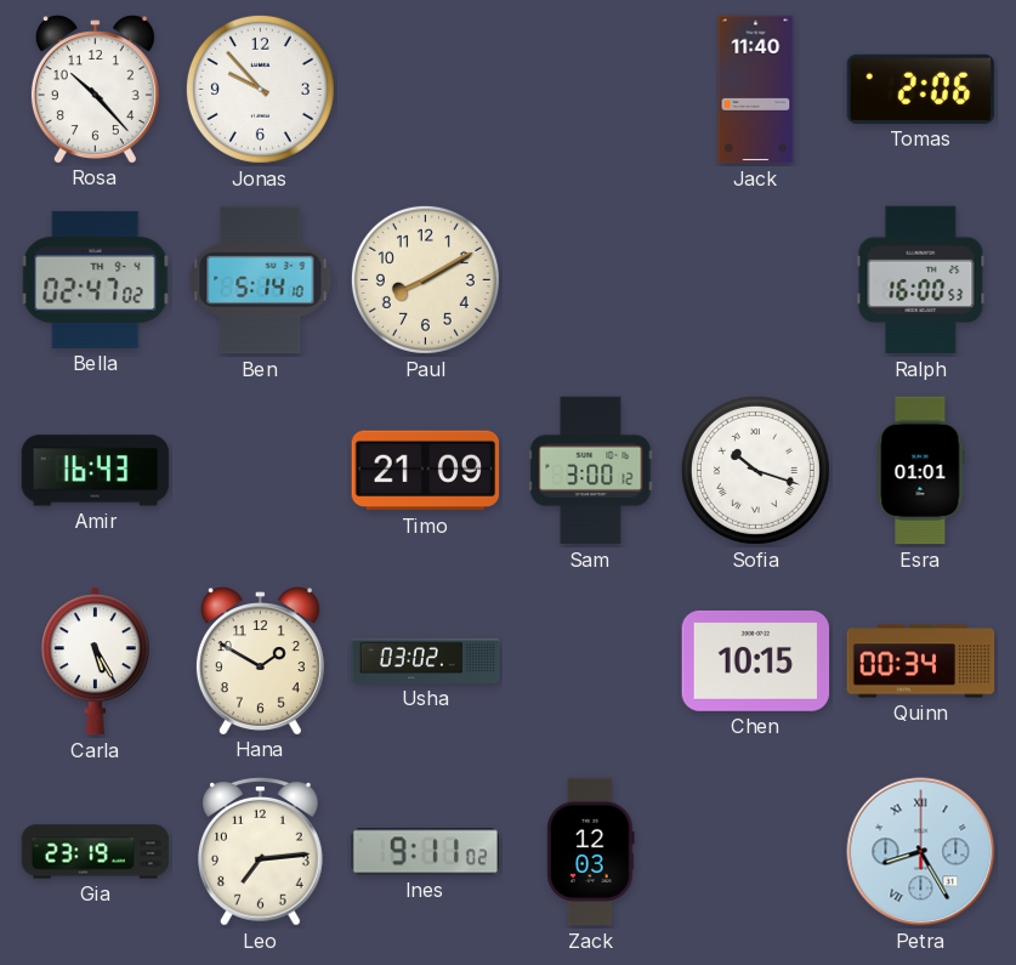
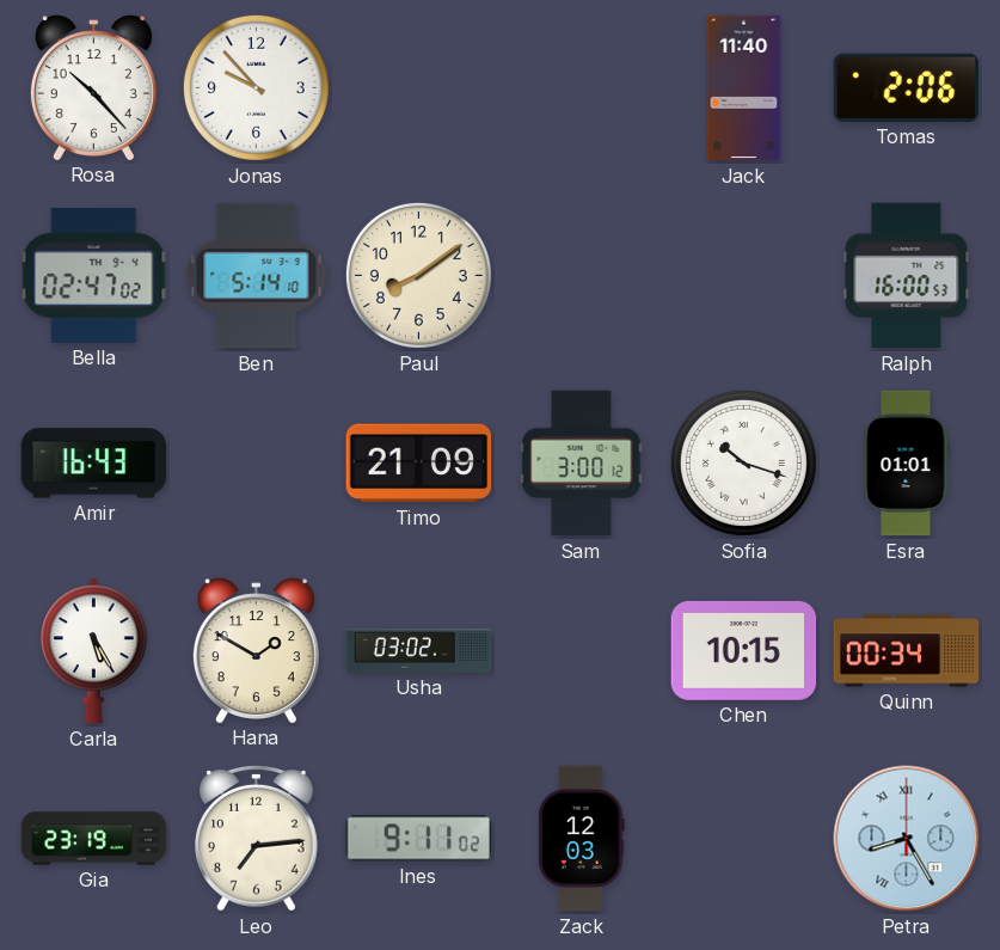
Paul: 8:10 -> 8:09
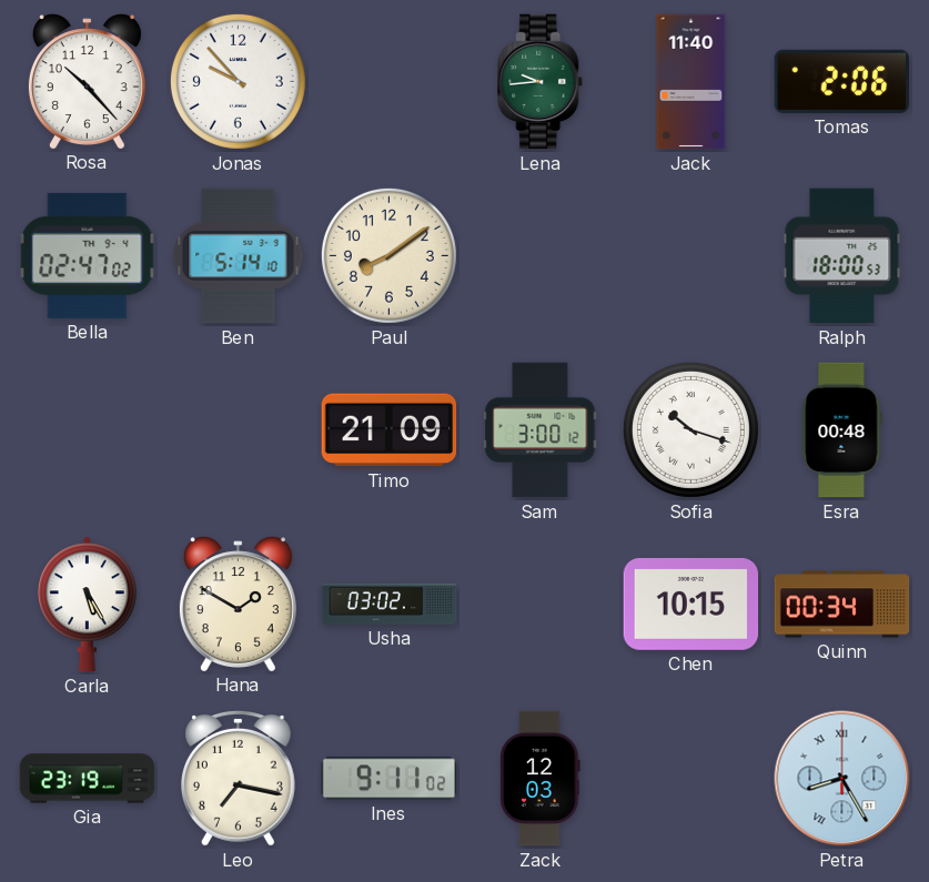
Lena: none -> 9:44
Ralph: 16:00 -> 18:00
Amir: 16:43 -> none
Esra: 01:01 -> 00:48
Leo: 7:14 -> 7:17
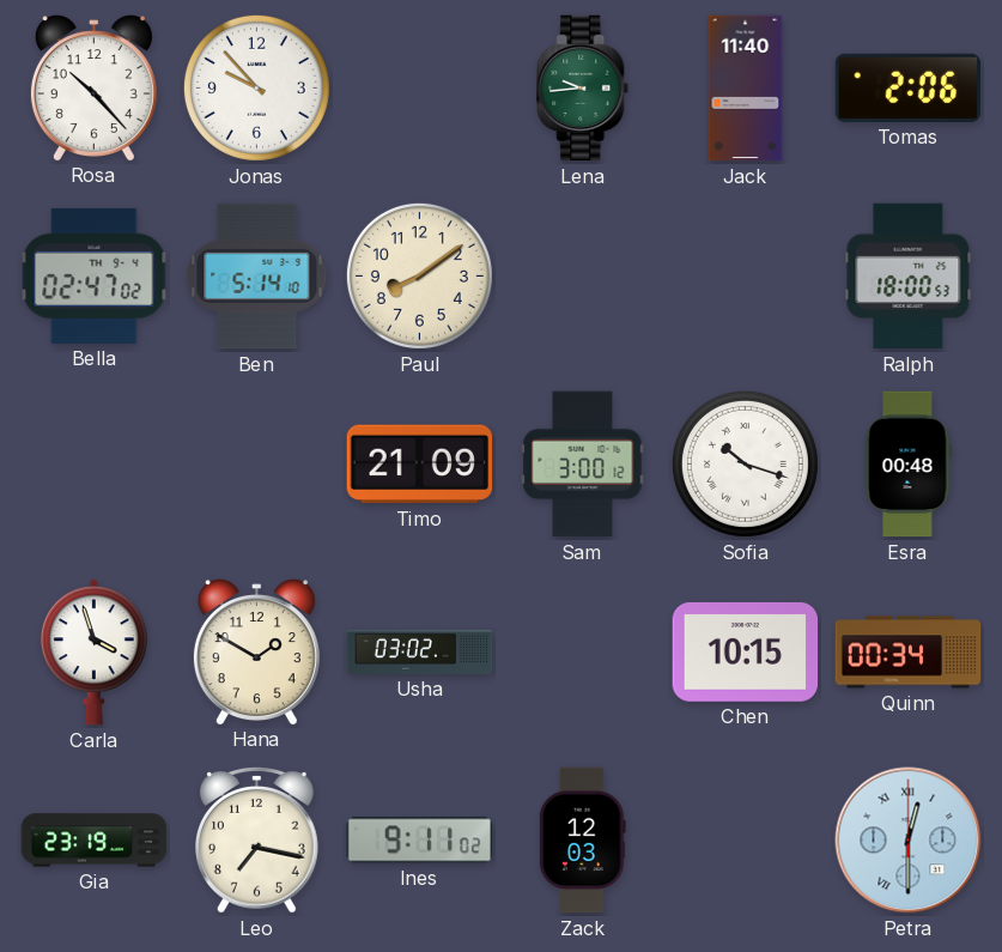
Carla: 5:25 -> 3:57
Petra: 8:25 -> 12:30
